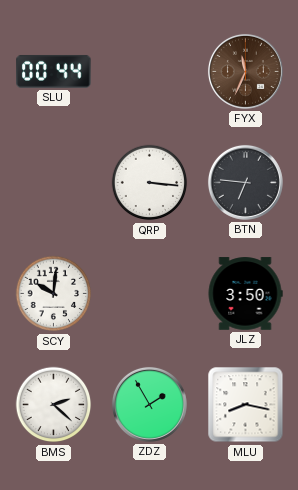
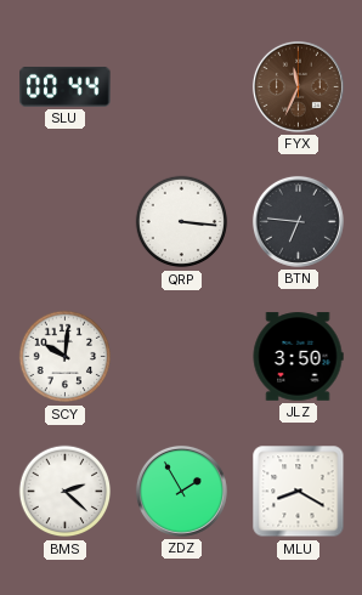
MLU: 8:17 -> 8:20
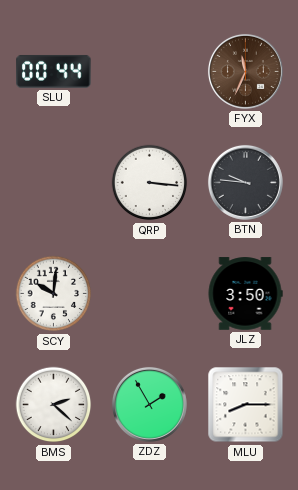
BTN: 6:46 -> 9:46
MLU: 8:20 -> 8:15
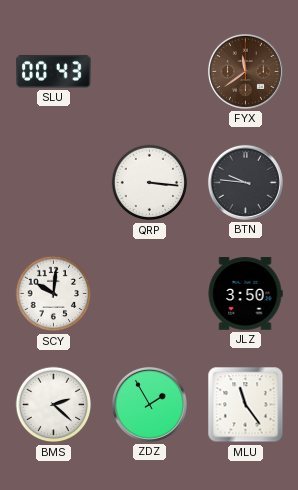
SLU: 00:44 -> 00:43
FYX: 11:34 -> 11:39
MLU: 8:15 -> 11:24
